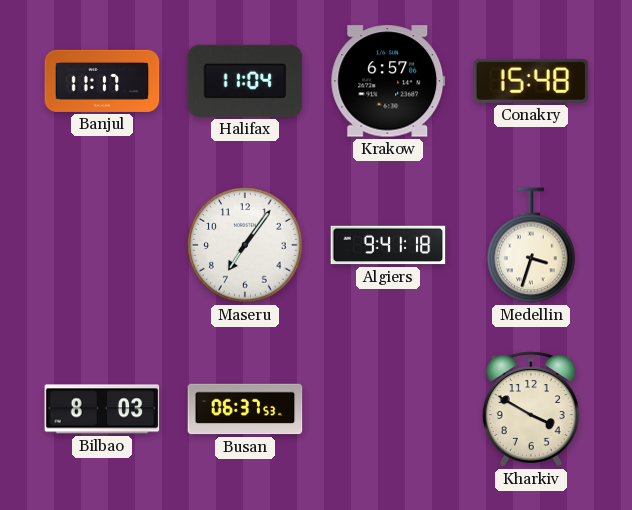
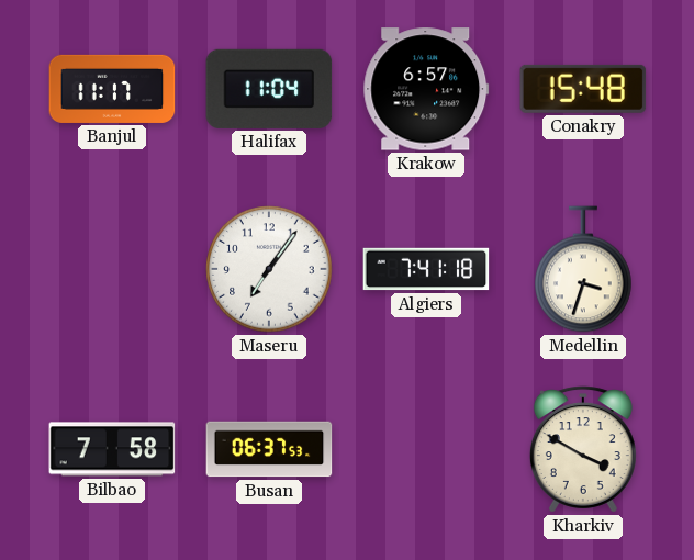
Algiers: 9:41 -> 7:41
Bilbao: 8:03 -> 7:58
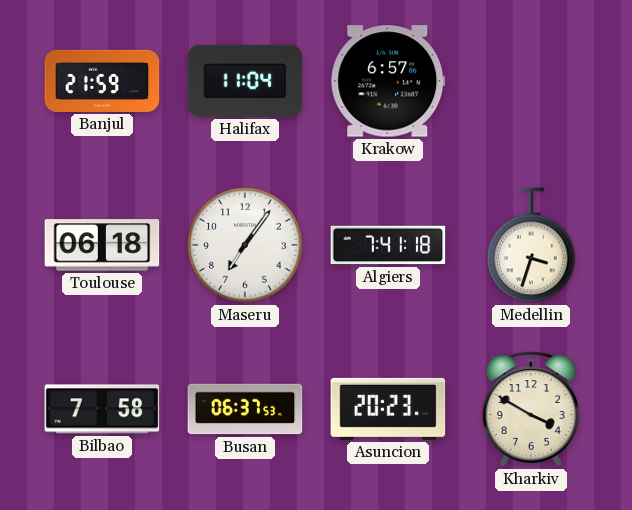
Banjul: 11:17 -> 21:59
Conakry: 15:48 -> none
Toulouse: none -> 06:18
Asuncion: none -> 20:23
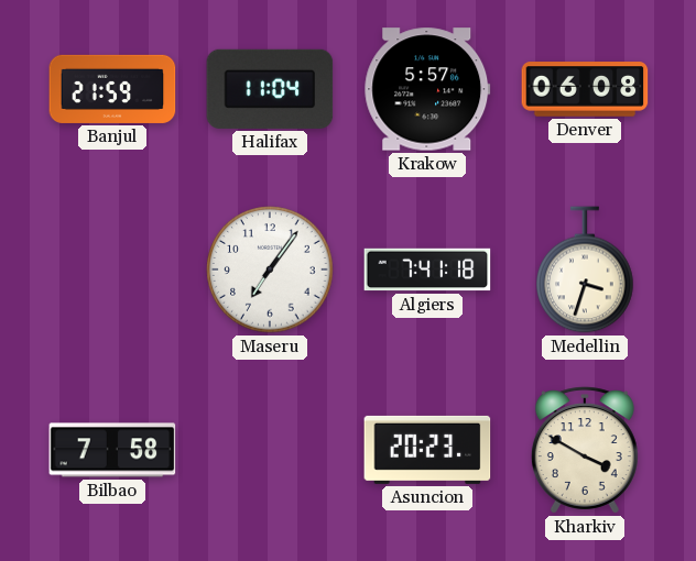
Krakow: 6:57 -> 5:57
Denver: none -> 06:08
Toulouse: 06:18 -> none
Busan: 06:37 -> none
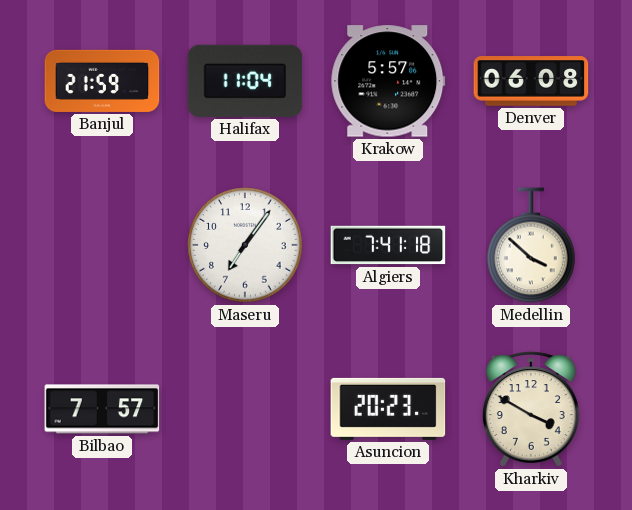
Medellin: 3:33 -> 3:52
Bilbao: 7:58 -> 7:57
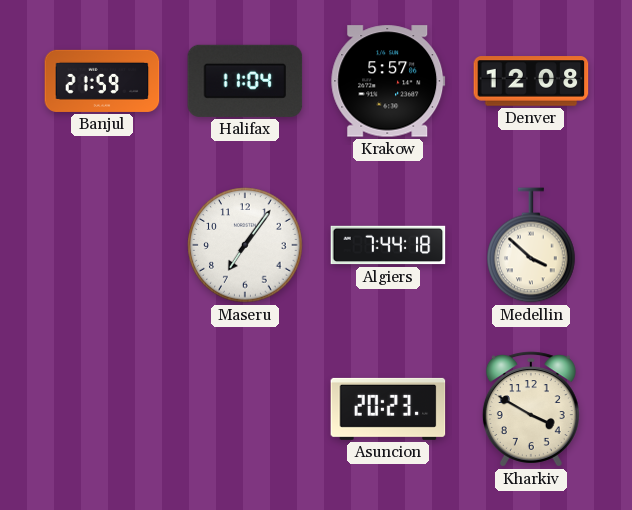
Denver: 06:08 -> 12:08
Algiers: 7:41 -> 7:44
Bilbao: 7:57 -> none
